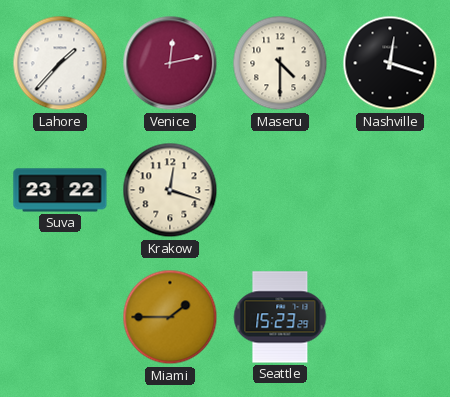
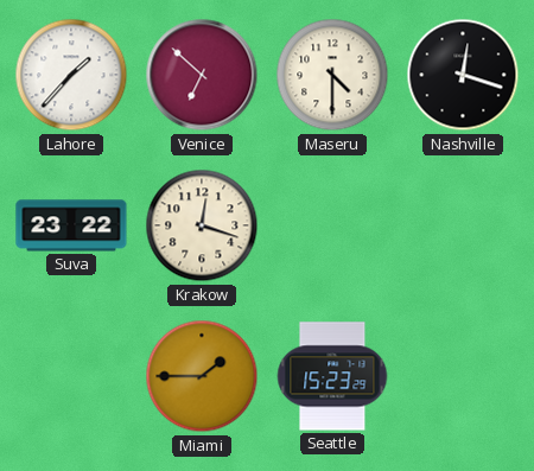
Venice: 12:13 -> 6:52
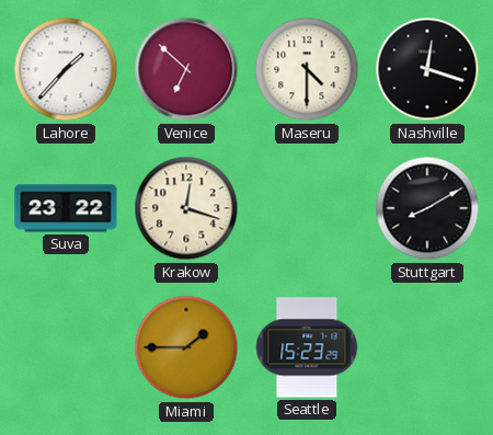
Stuttgart: none -> 8:10
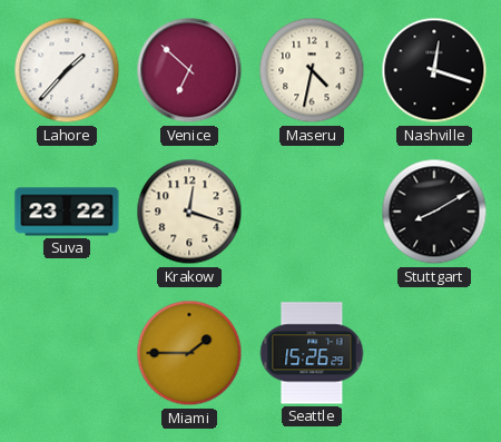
Maseru: 4:30 -> 4:32
Seattle: 15:23 -> 15:26
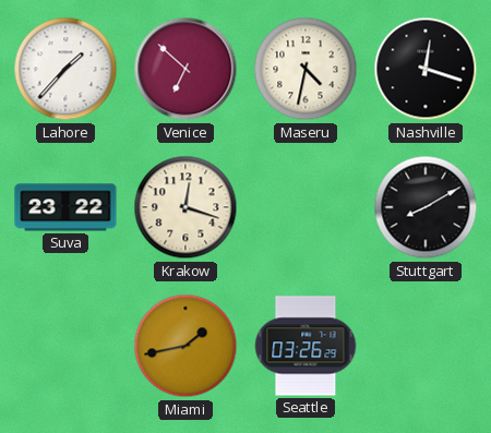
Miami: 1:45 -> 1:43
Seattle: 15:26 -> 03:26
